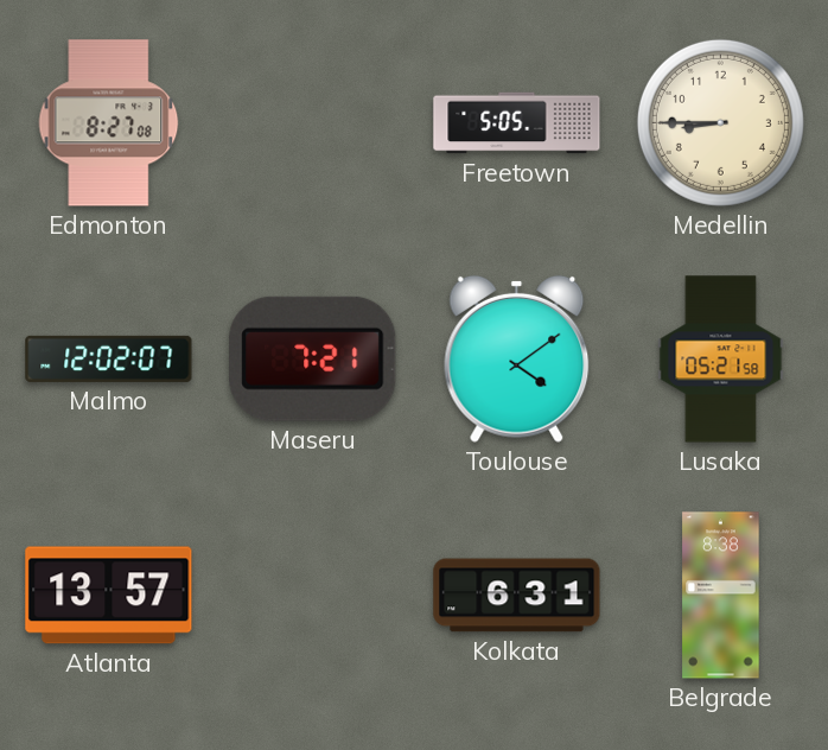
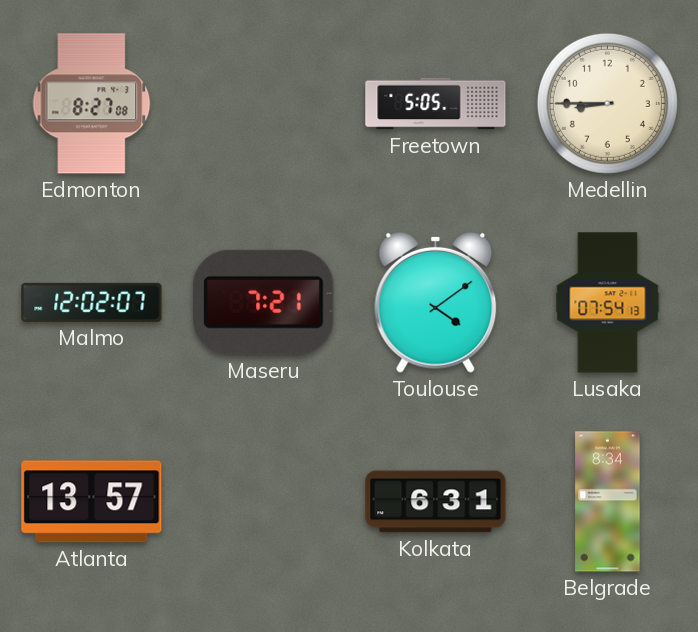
Lusaka: 05:21 -> 07:54
Belgrade: 8:38 -> 8:34
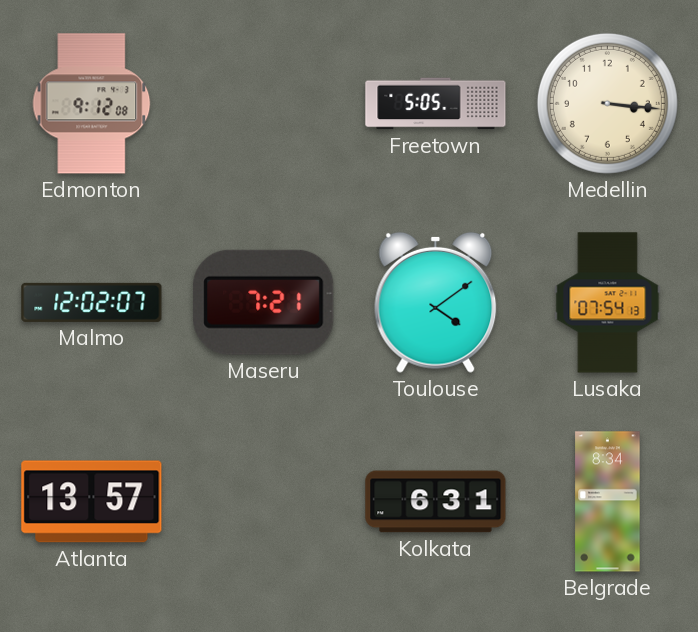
Edmonton: 8:27 -> 9:12
Medellin: 8:45 -> 3:16
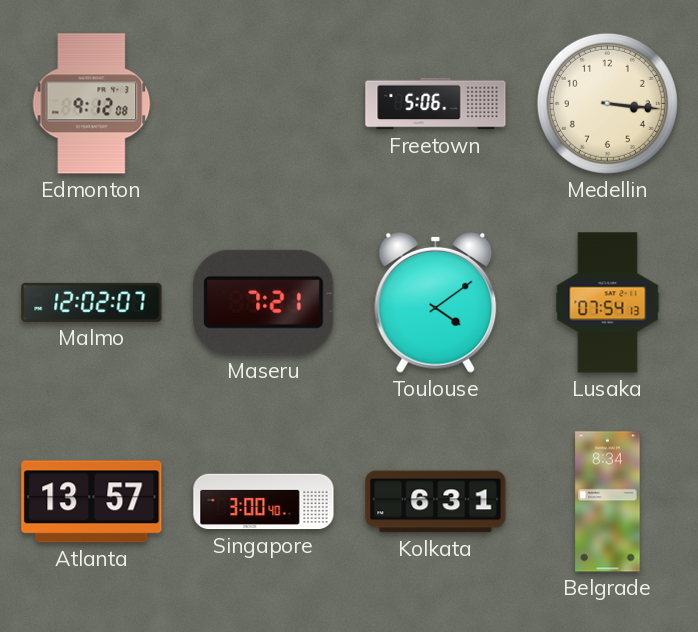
Freetown: 5:05 -> 5:06
Singapore: none -> 3:00
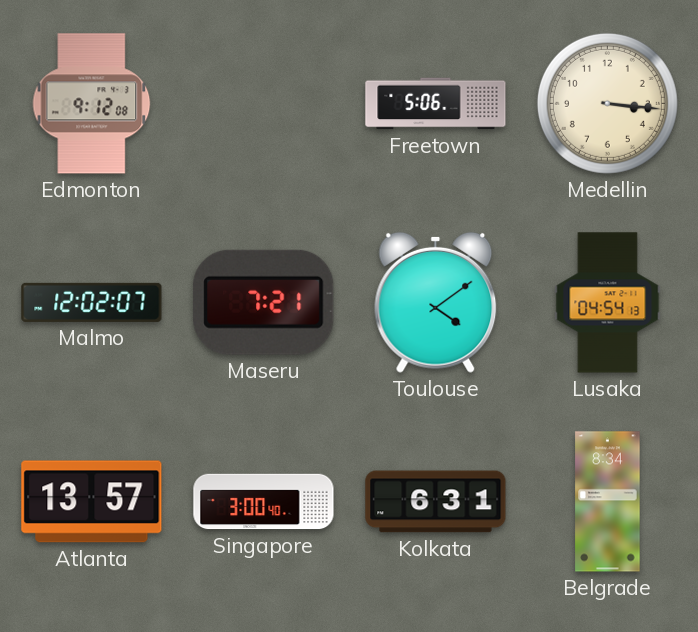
Lusaka: 07:54 -> 04:54
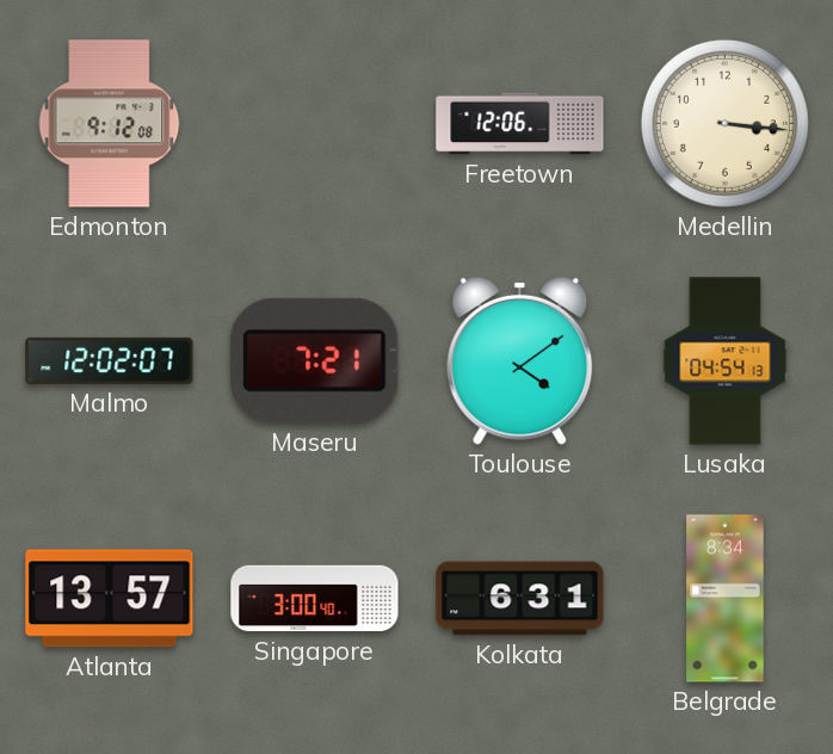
Freetown: 5:06 -> 12:06
